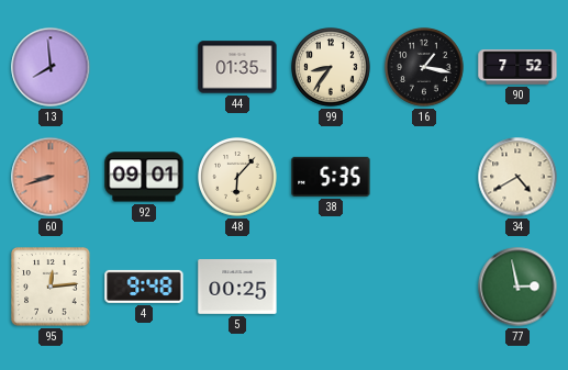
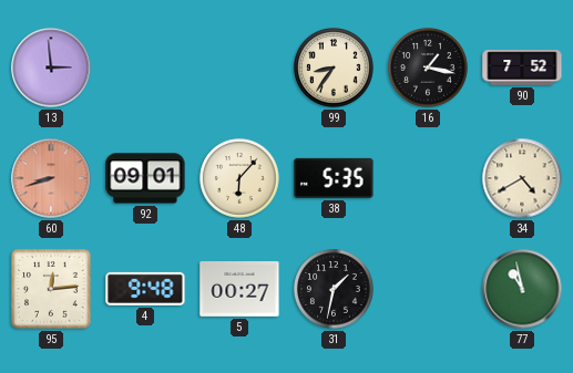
13: 7:59 -> 2:59
44: 01:35 -> none
5: 00:25 -> 00:27
31: none -> 1:32
77: 2:58 -> 10:58
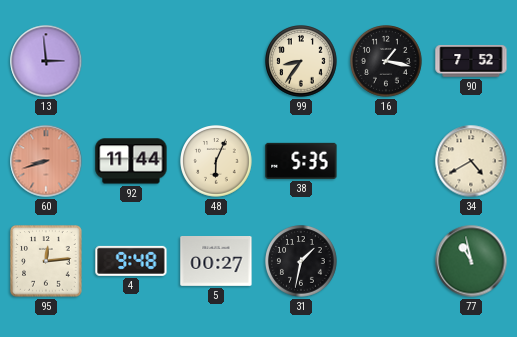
92: 09:01 -> 11:44
48: 6:07 -> 6:04
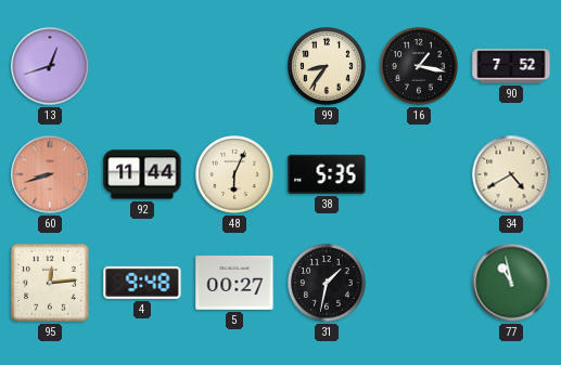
13: 2:59 -> 12:42
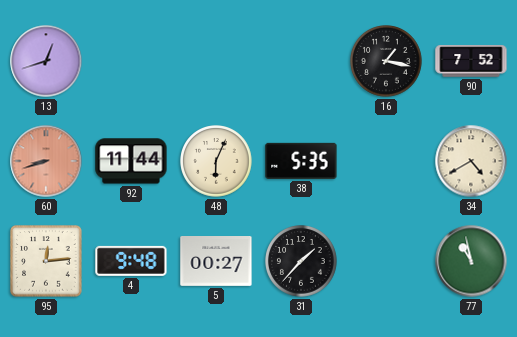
99: 8:36 -> none
31: 1:32 -> 1:37
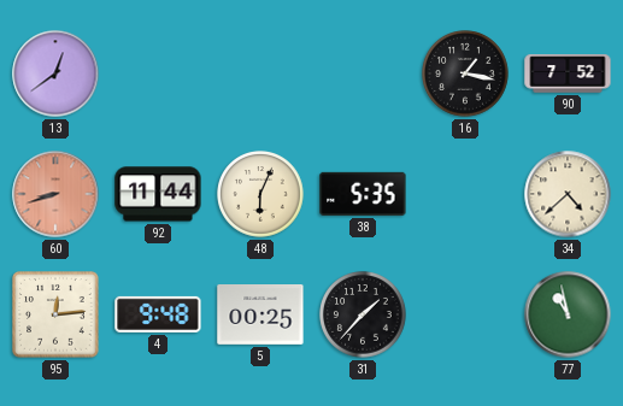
13: 12:42 -> 12:39
34: 4:40 -> 4:38
5: 00:27 -> 00:25
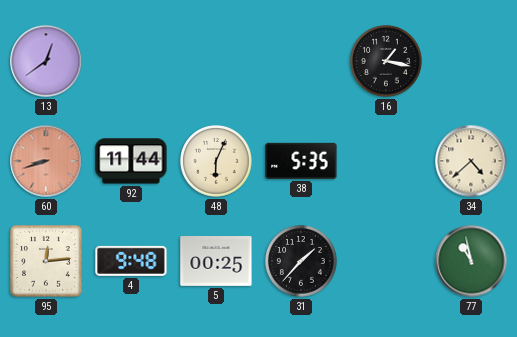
90: 7:52 -> none
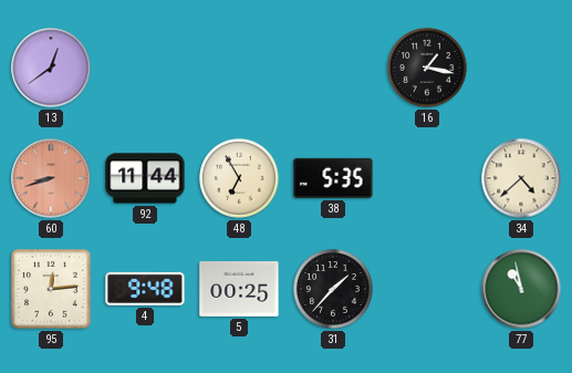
48: 6:04 -> 6:55
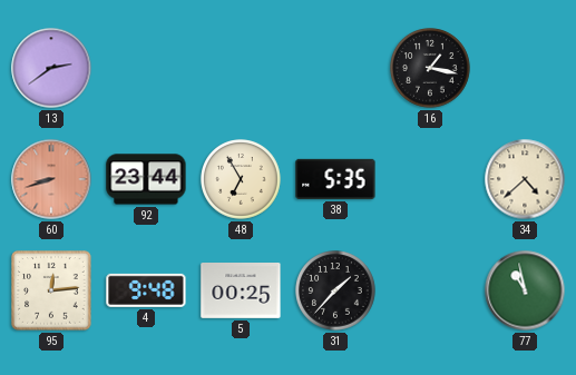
13: 12:39 -> 2:39
92: 11:44 -> 23:44
